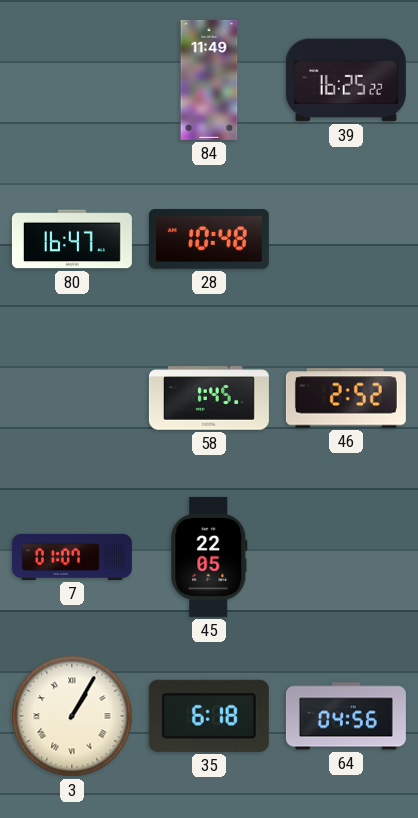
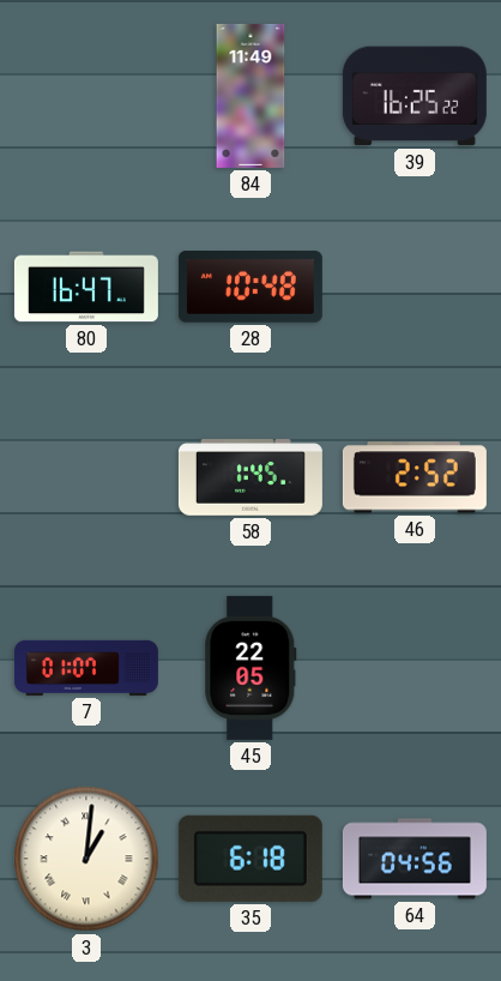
3: 1:05 -> 1:01
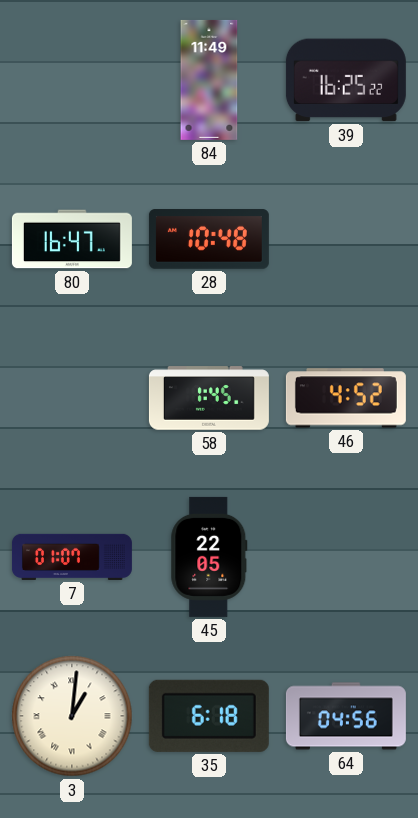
46: 2:52 -> 4:52
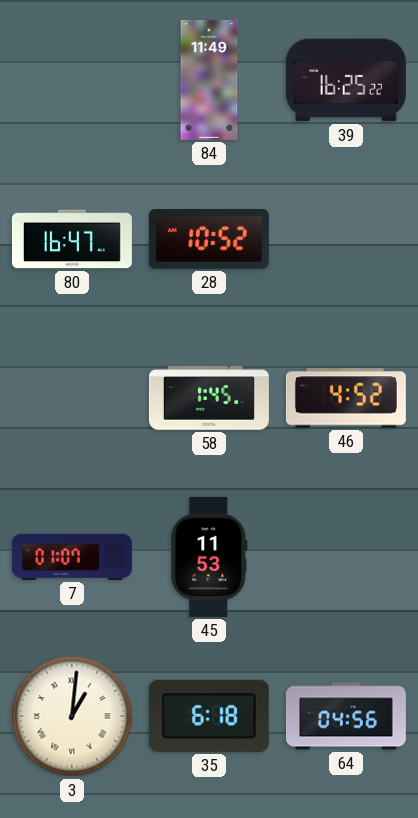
28: 10:48 -> 10:52
45: 22:05 -> 11:53
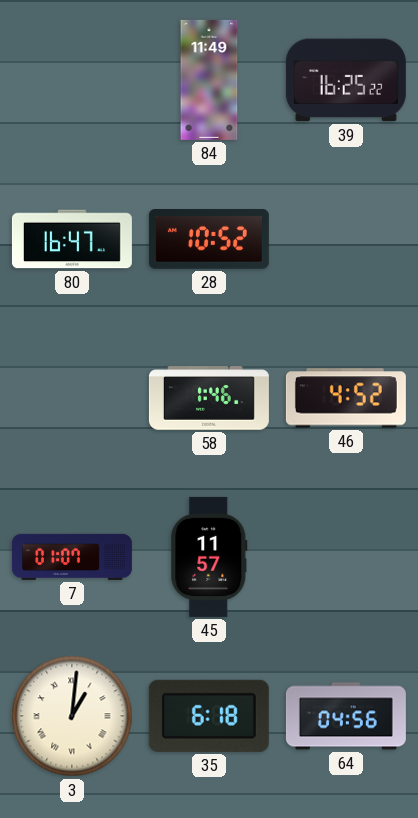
58: 1:45 -> 1:46
45: 11:53 -> 11:57
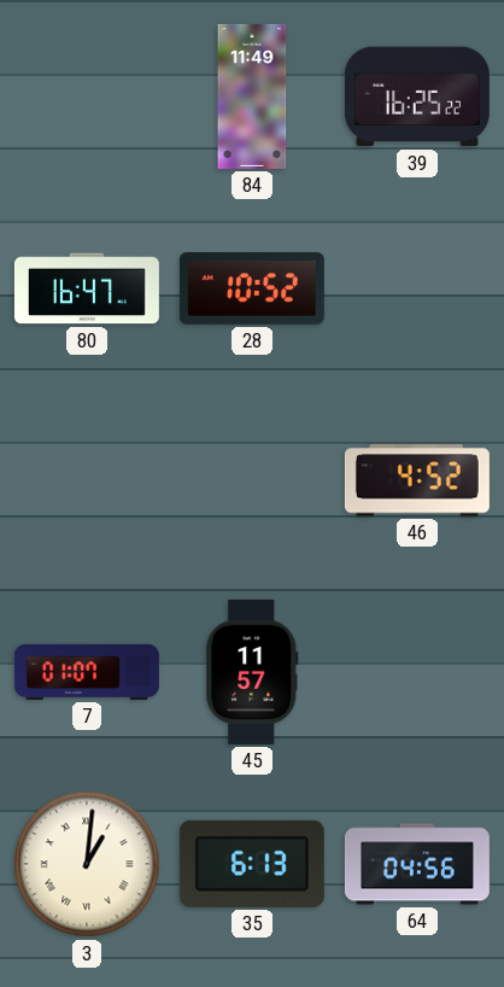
58: 1:46 -> none
35: 6:18 -> 6:13
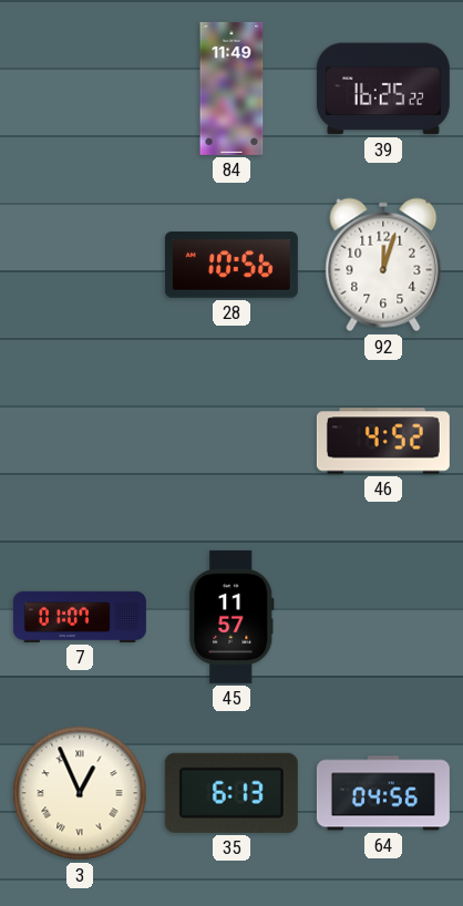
80: 16:47 -> none
28: 10:52 -> 10:56
92: none -> 12:03
3: 1:01 -> 12:56
